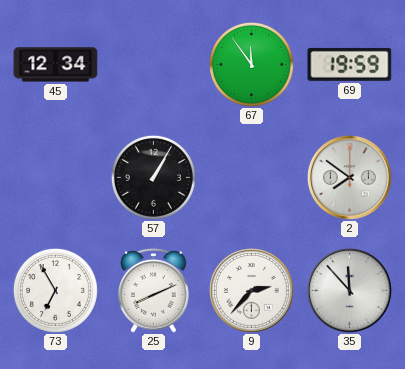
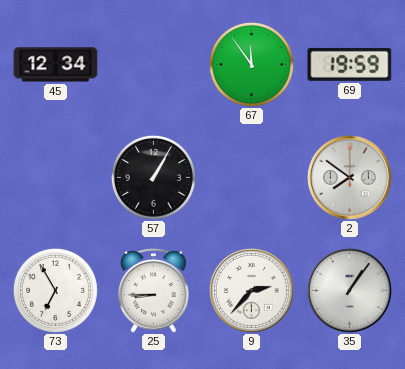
25: 8:11 -> 8:45
35: 11:53 -> 1:06
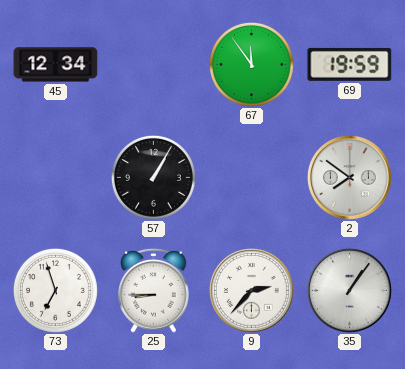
73: 6:55 -> 6:57
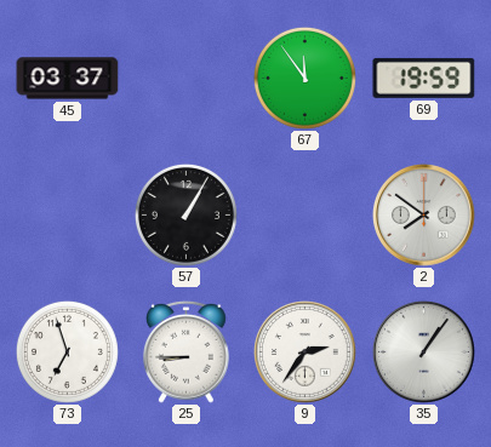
45: 12:34 -> 03:37
9: 2:37 -> 2:36
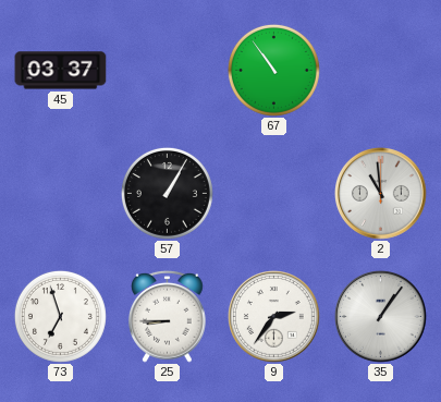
67: 11:54 -> 10:54
69: 19:59 -> none
2: 7:51 -> 10:59
